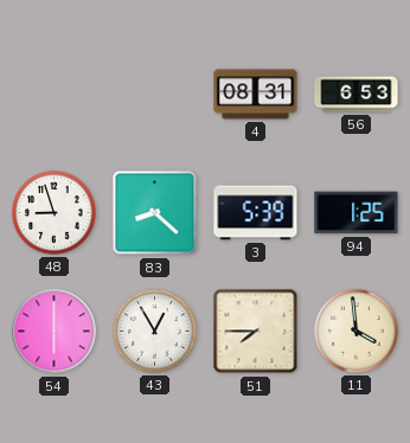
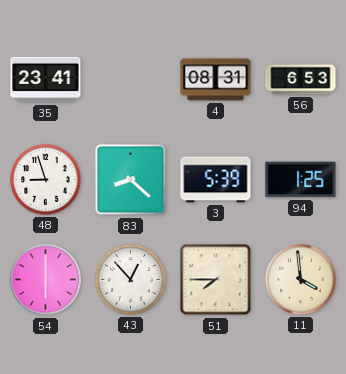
35: none -> 23:41
43: 12:55 -> 12:53
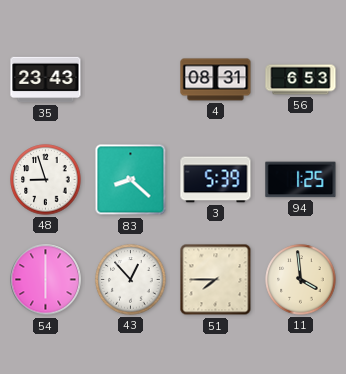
35: 23:41 -> 23:43
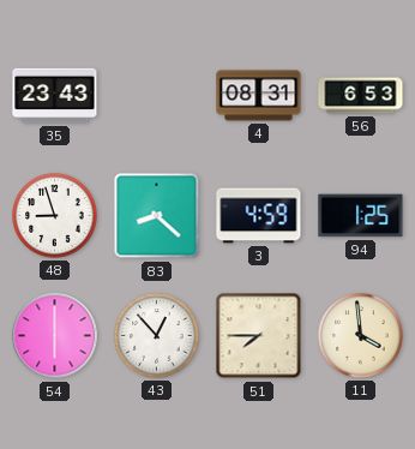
3: 5:39 -> 4:59
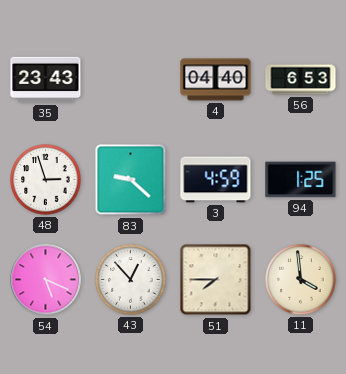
4: 08:31 -> 04:40
48: 8:57 -> 2:57
83: 8:22 -> 9:22
54: 6:00 -> 5:19
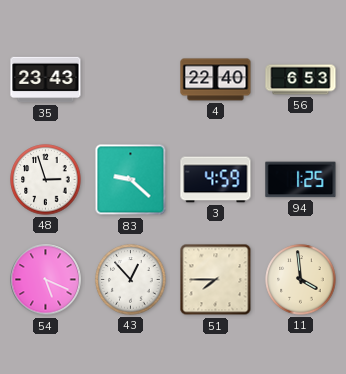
4: 04:40 -> 22:40
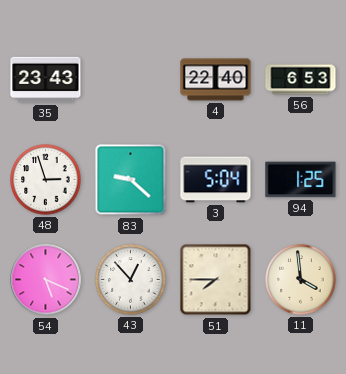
3: 4:59 -> 5:04
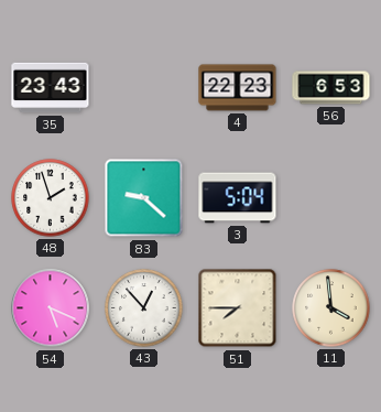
4: 22:40 -> 22:23
48: 2:57 -> 1:57
94: 1:25 -> none
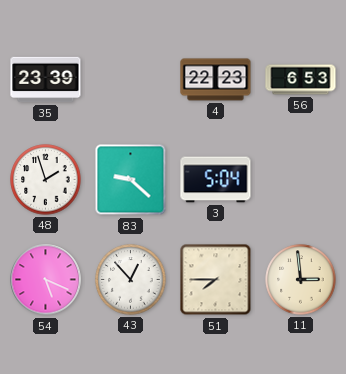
35: 23:43 -> 23:39
11: 3:59 -> 2:59
